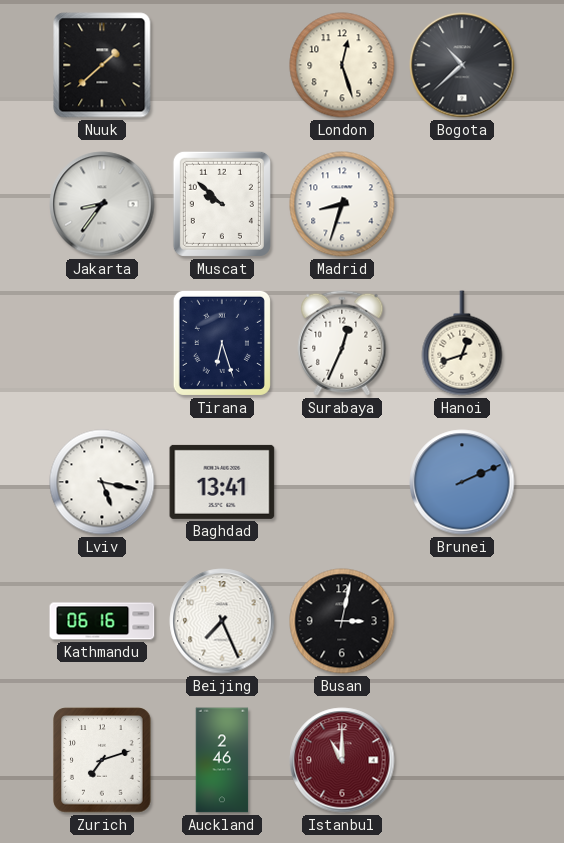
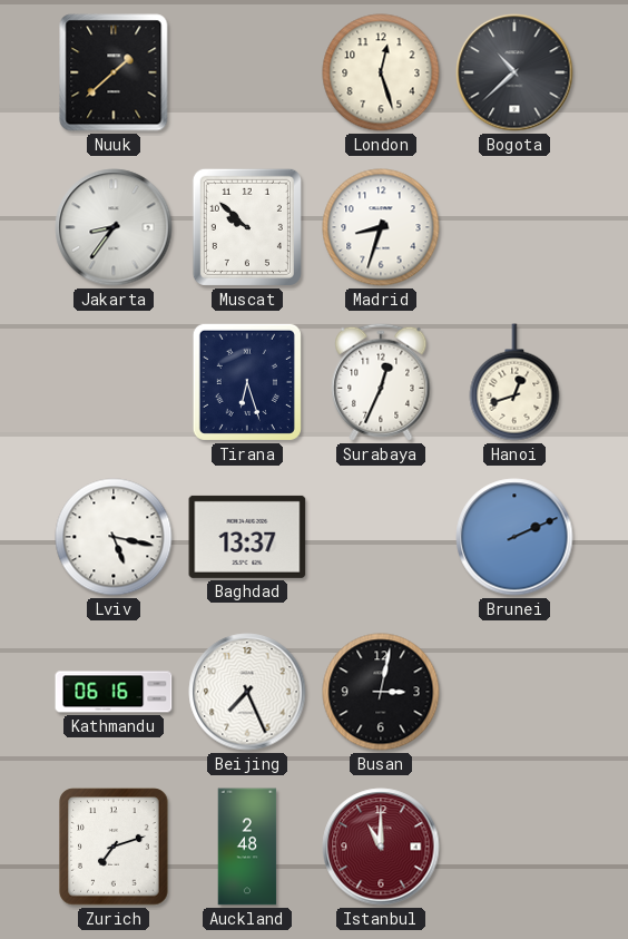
Baghdad: 13:41 -> 13:37
Auckland: 2:46 -> 2:48
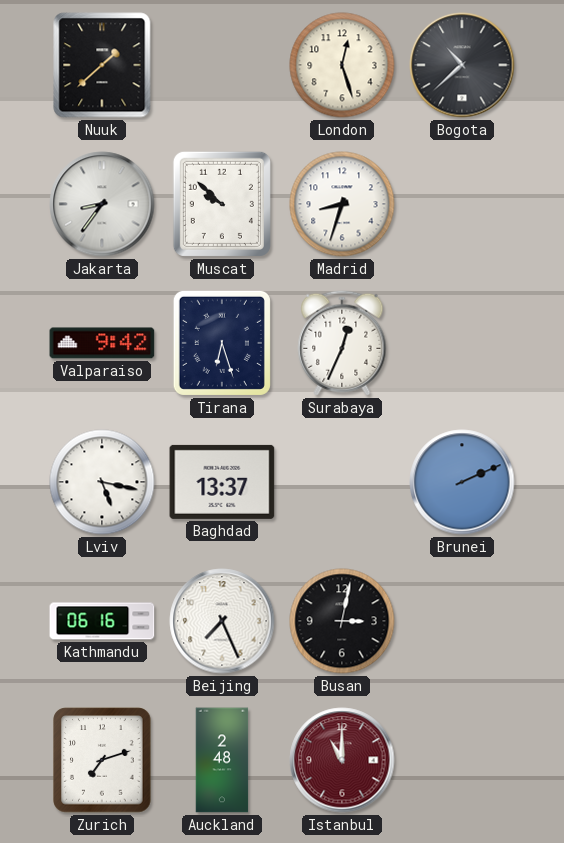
Valparaiso: none -> 9:42
Hanoi: 12:42 -> none
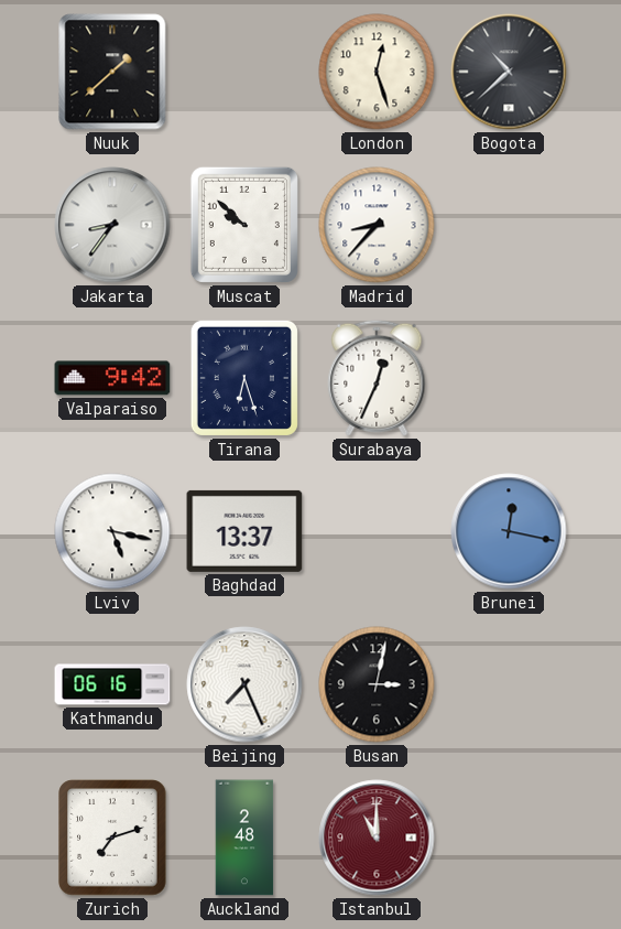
Madrid: 8:33 -> 8:37
Brunei: 2:11 -> 12:17
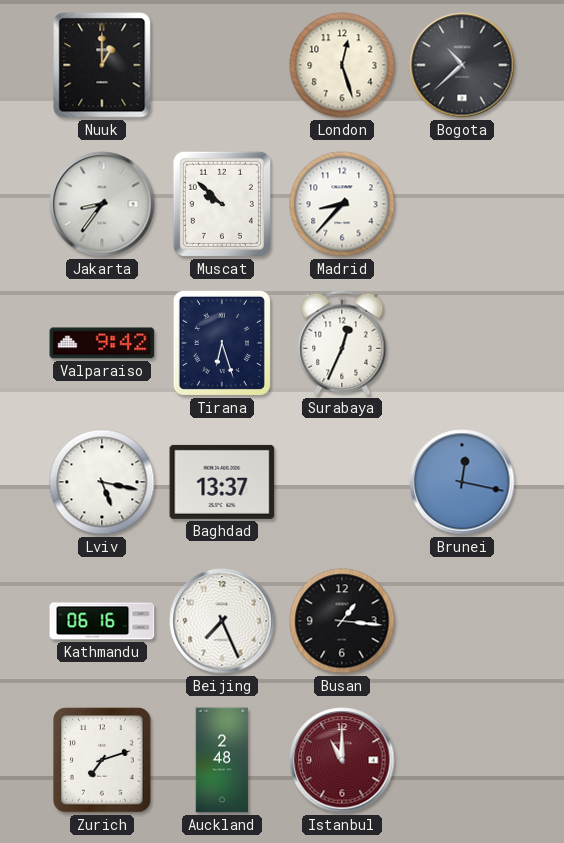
Nuuk: 1:38 -> 1:00
Busan: 3:02 -> 1:16
